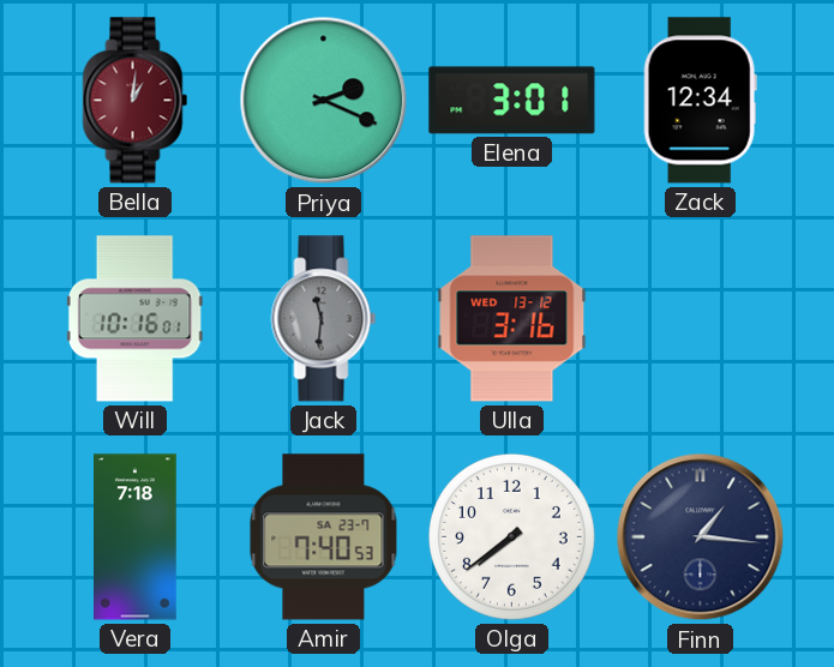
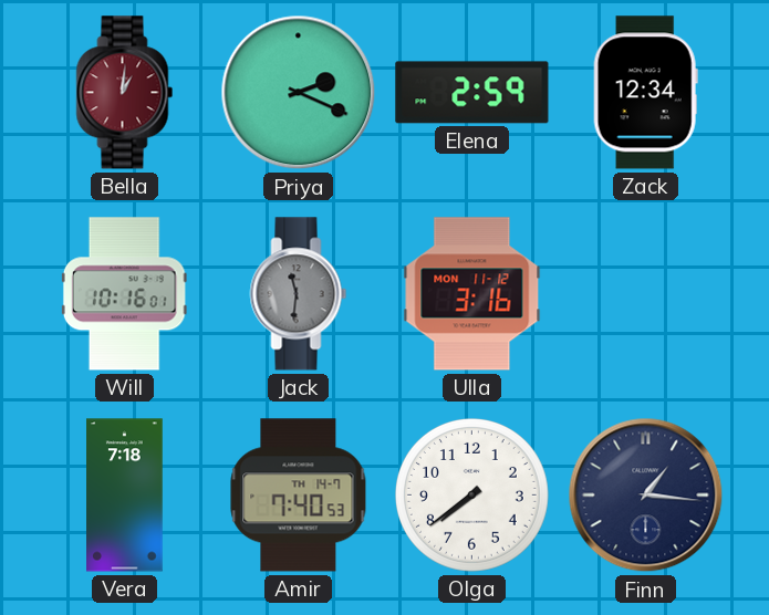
Elena: 3:01 -> 2:59
Ulla date: WED 13-12 -> MON 11-12
Amir date: SA 23-7 -> TH 14-7
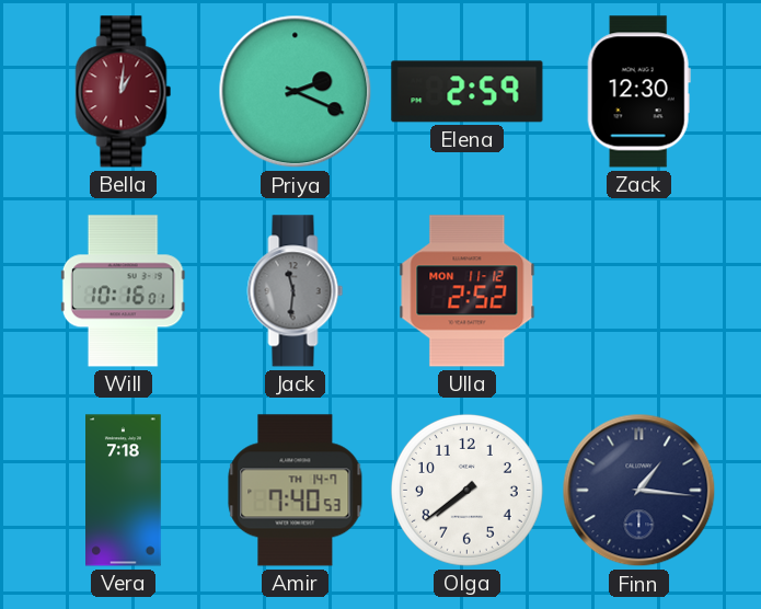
Zack: 12:34 -> 12:30
Ulla: 3:16 -> 2:52
